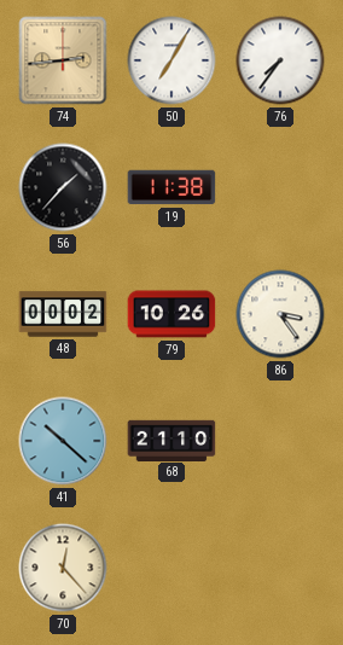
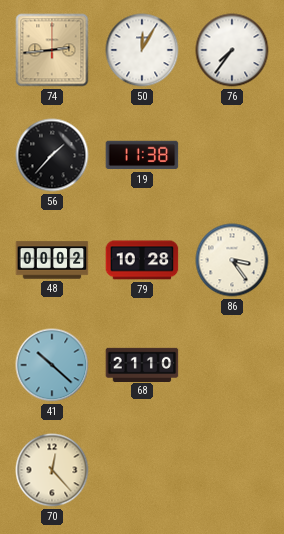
50: 7:05 -> 12:05
79: 10:26 -> 10:28
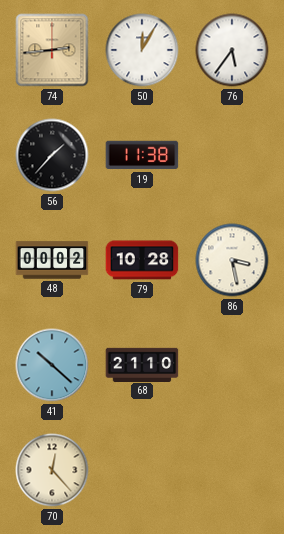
76: 7:36 -> 5:36
86: 3:24 -> 3:28
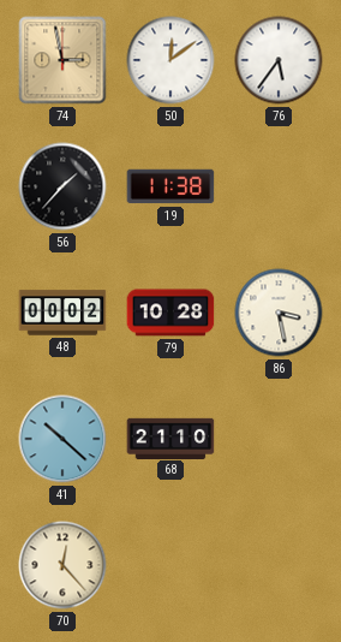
74: 2:44 -> 2:58
50: 12:05 -> 12:09
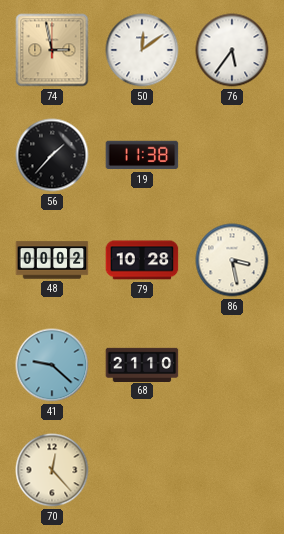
41: 10:22 -> 9:22
